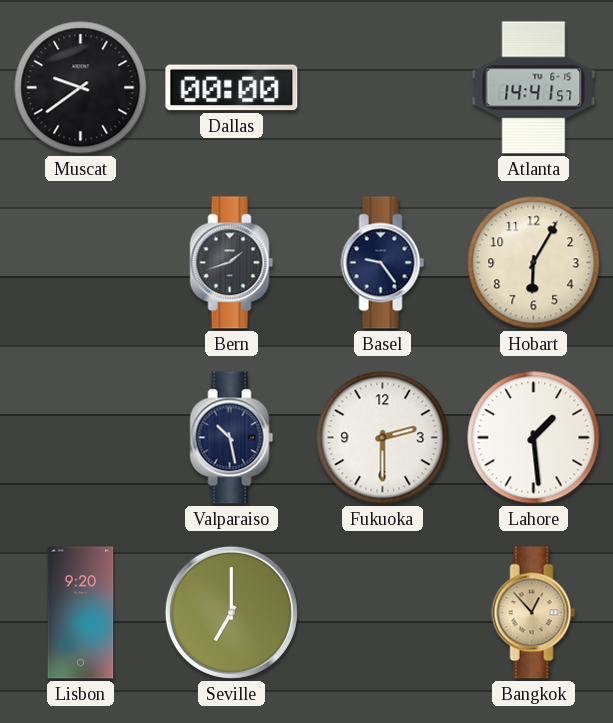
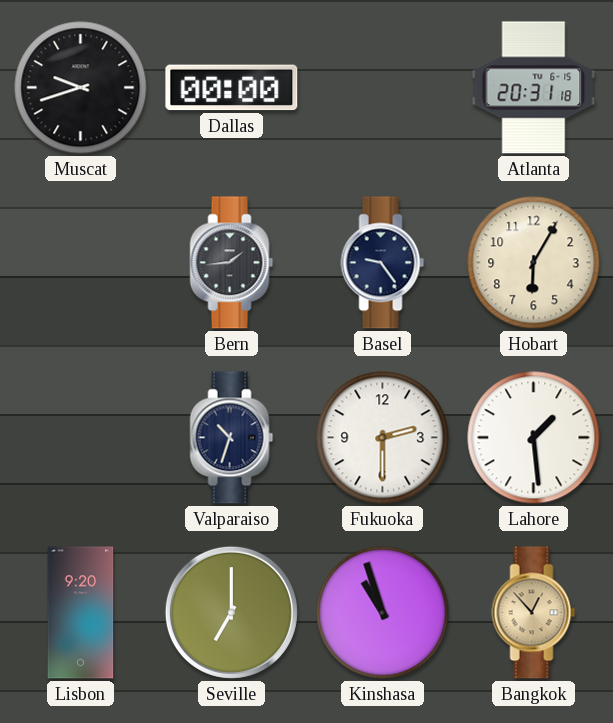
Muscat: 9:39 -> 9:42
Atlanta: 14:41 -> 20:31
Bern: 1:42 -> 1:44
Valparaiso: 10:28 -> 10:33
Kinshasa: none -> 10:57
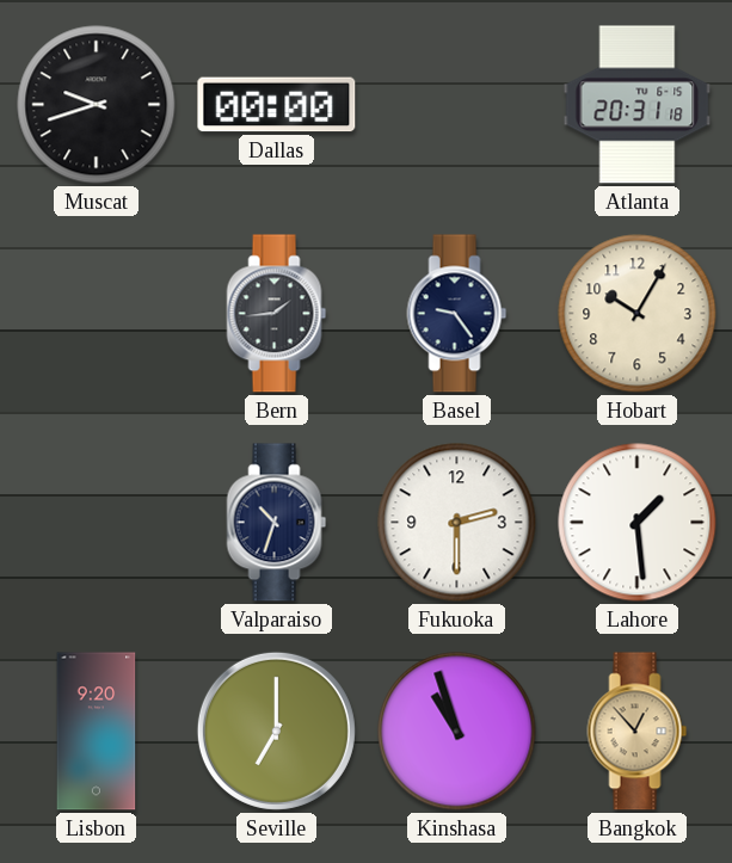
Hobart: 6:05 -> 10:05
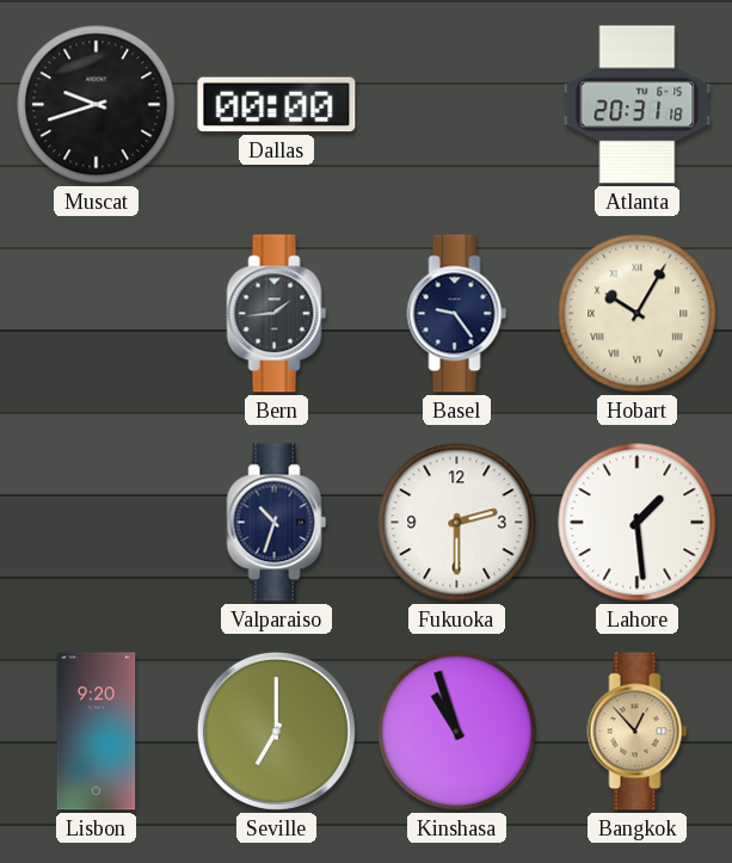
Hobart numerals: Arabic -> Roman
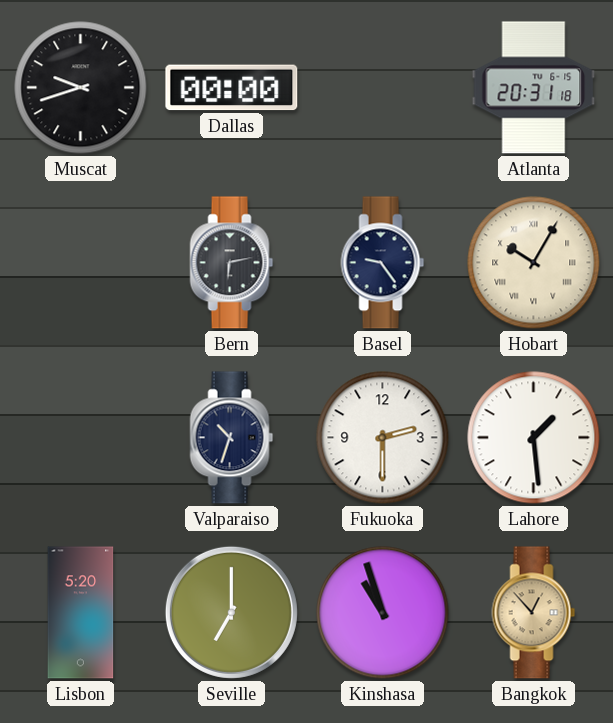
Bern: 1:44 -> 6:13
Lisbon: 9:20 -> 5:20
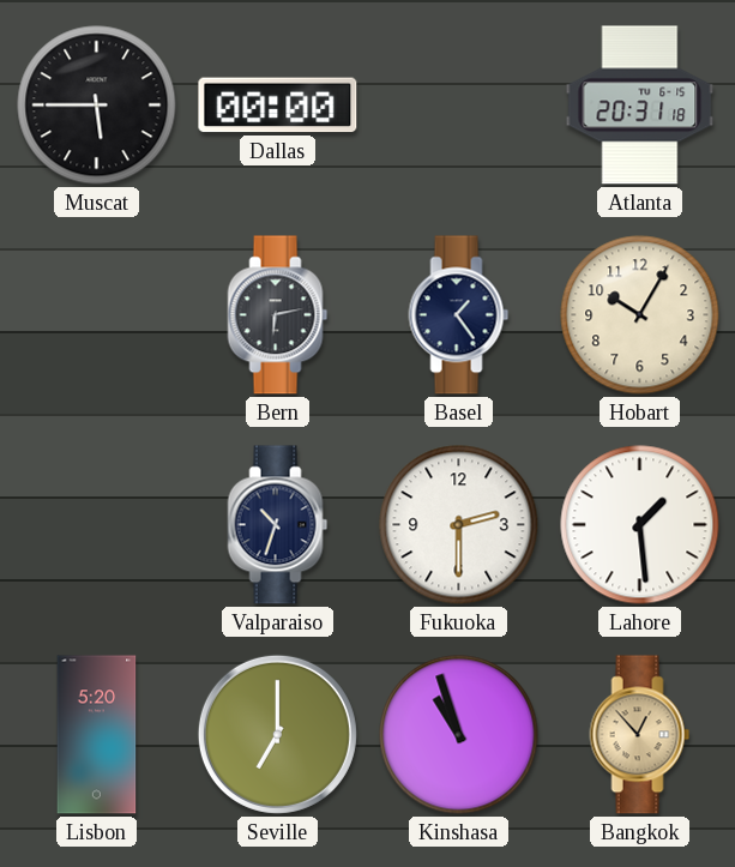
Muscat: 9:42 -> 5:45
Basel: 9:24 -> 1:24
Hobart numerals: Roman -> Arabic
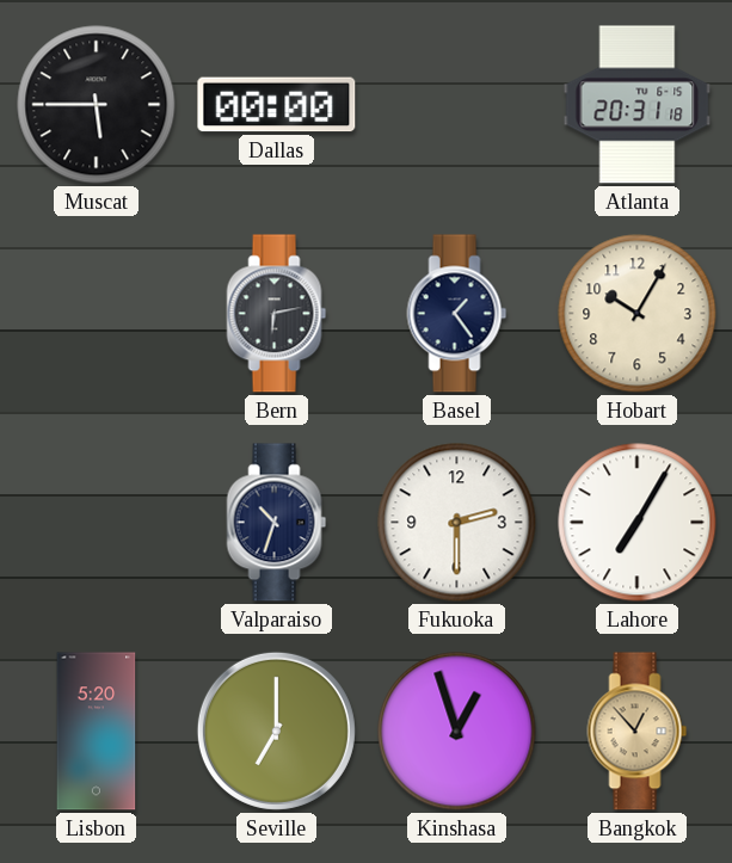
Lahore: 1:29 -> 7:05
Kinshasa: 10:57 -> 12:57
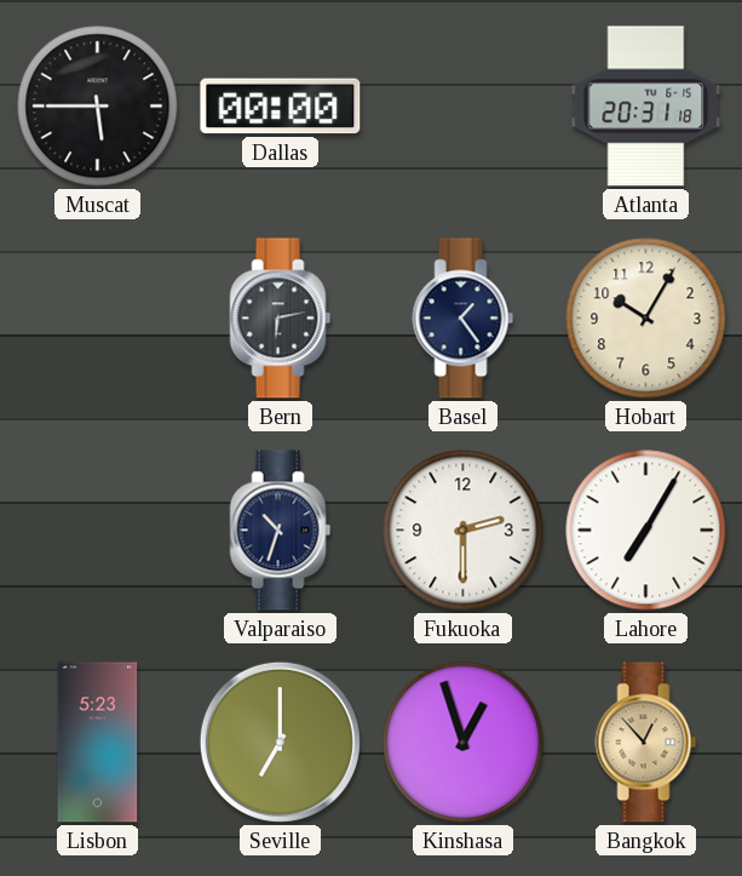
Lisbon: 5:20 -> 5:23
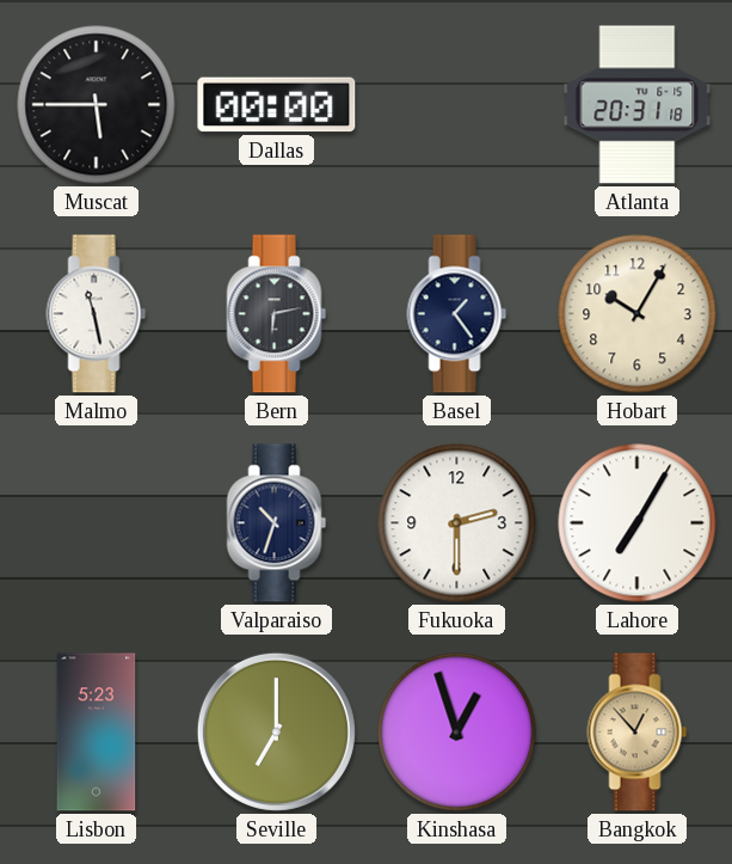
Malmo: none -> 11:28
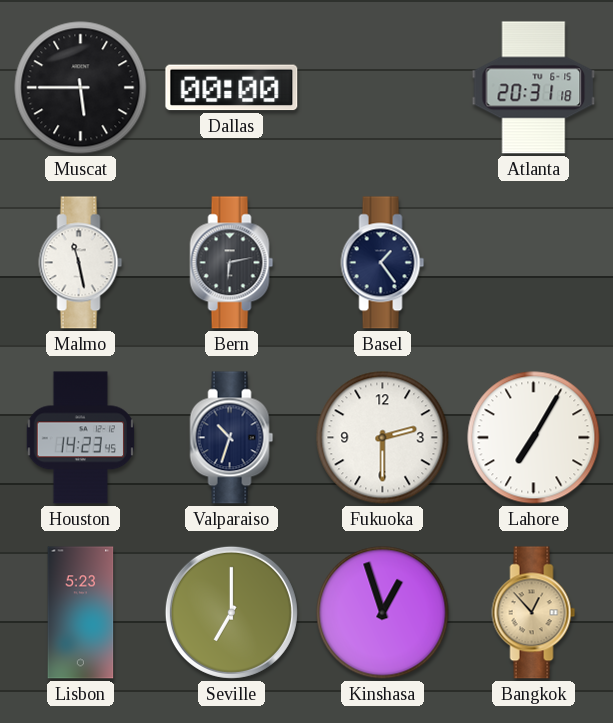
Hobart: 10:05 -> none
Houston: none -> 14:23
